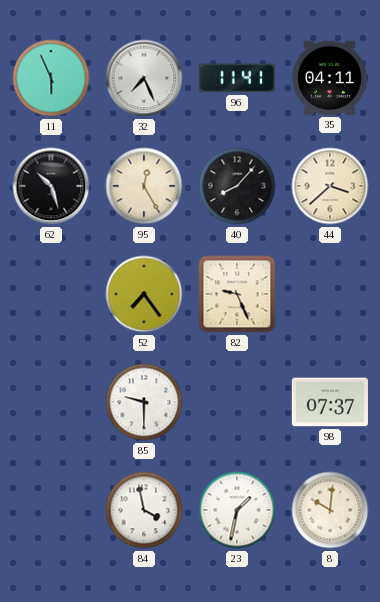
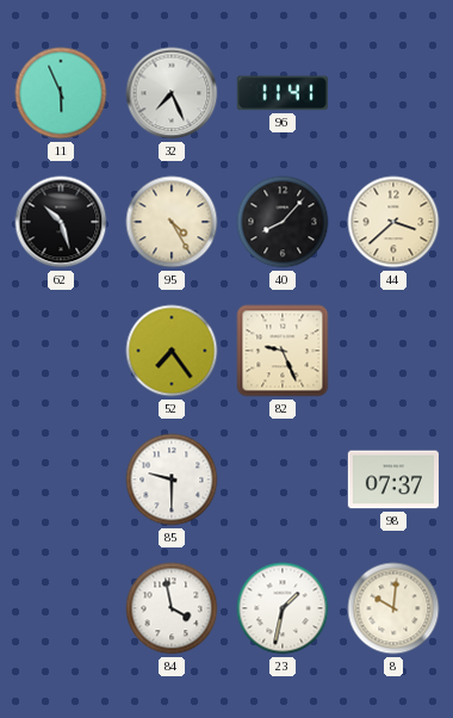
35: 04:11 -> none
95: 12:25 -> 4:25
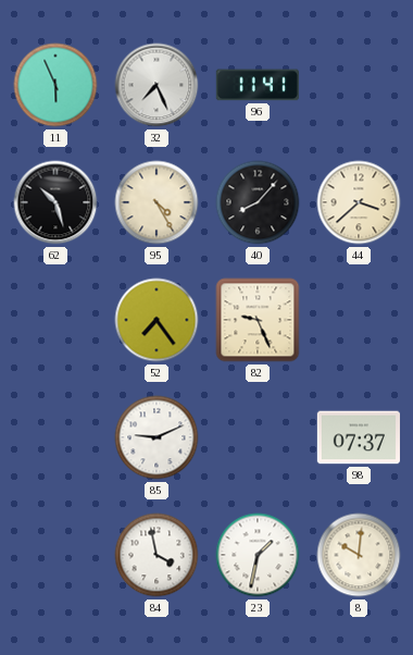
85: 9:30 -> 9:11
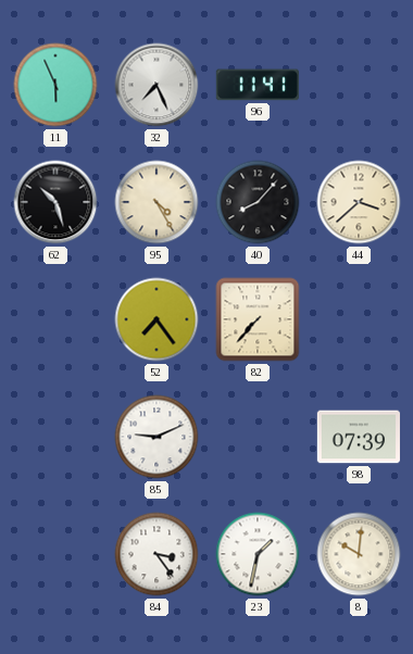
82: 9:26 -> 7:37
98: 07:37 -> 07:39
84: 3:58 -> 3:24
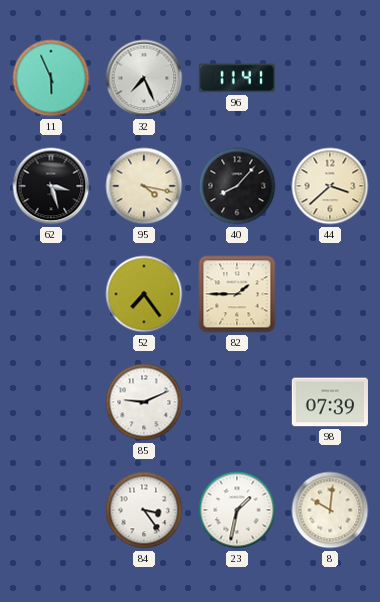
62: 10:27 -> 3:27
95: 4:25 -> 4:17
82: 7:37 -> 1:45
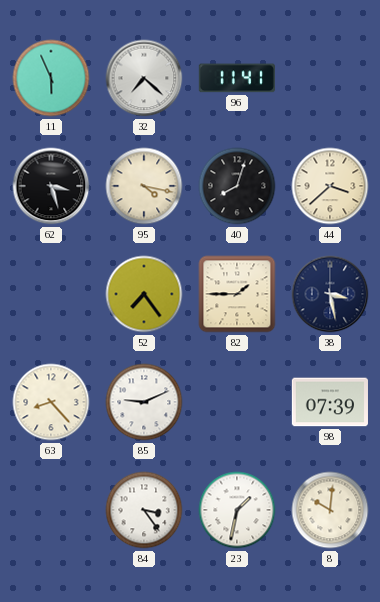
32: 7:26 -> 7:22
40: 8:07 -> 8:03
38: none -> 3:28
63: none -> 8:23
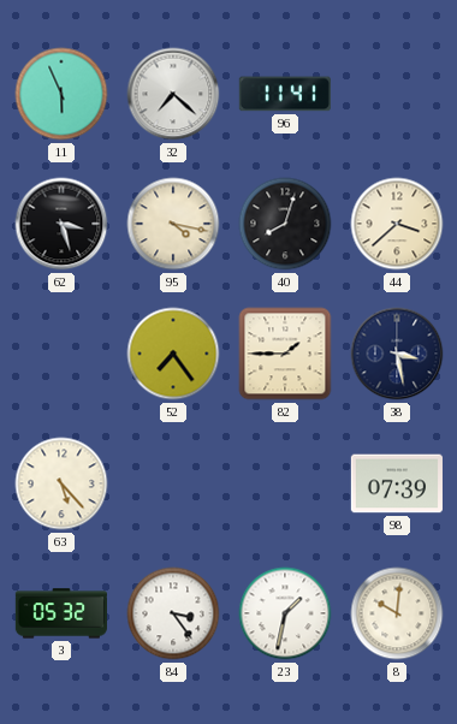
63: 8:23 -> 5:23
85: 9:11 -> none
3: none -> 05:32
